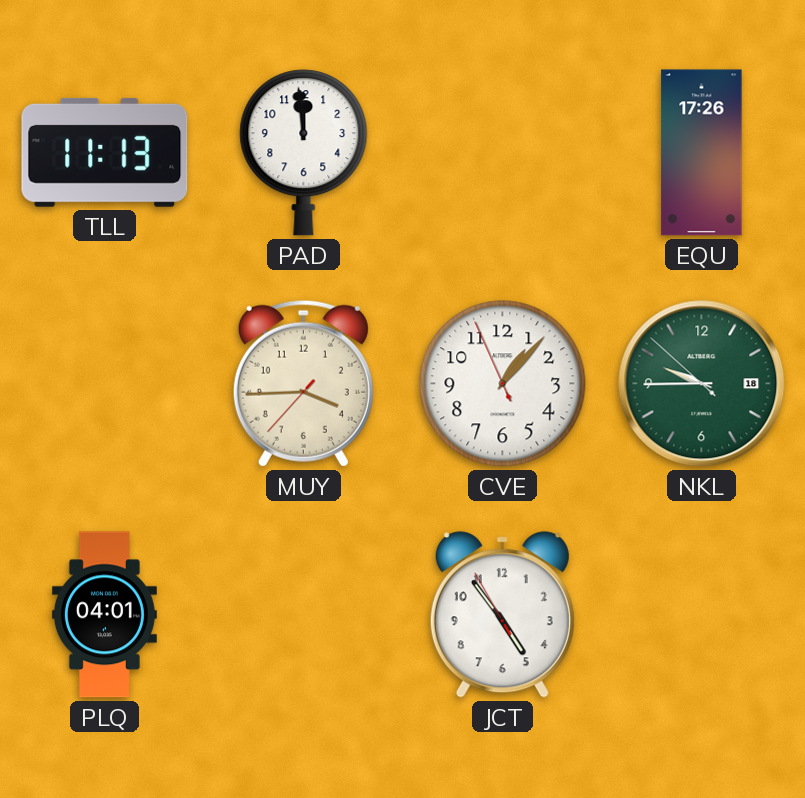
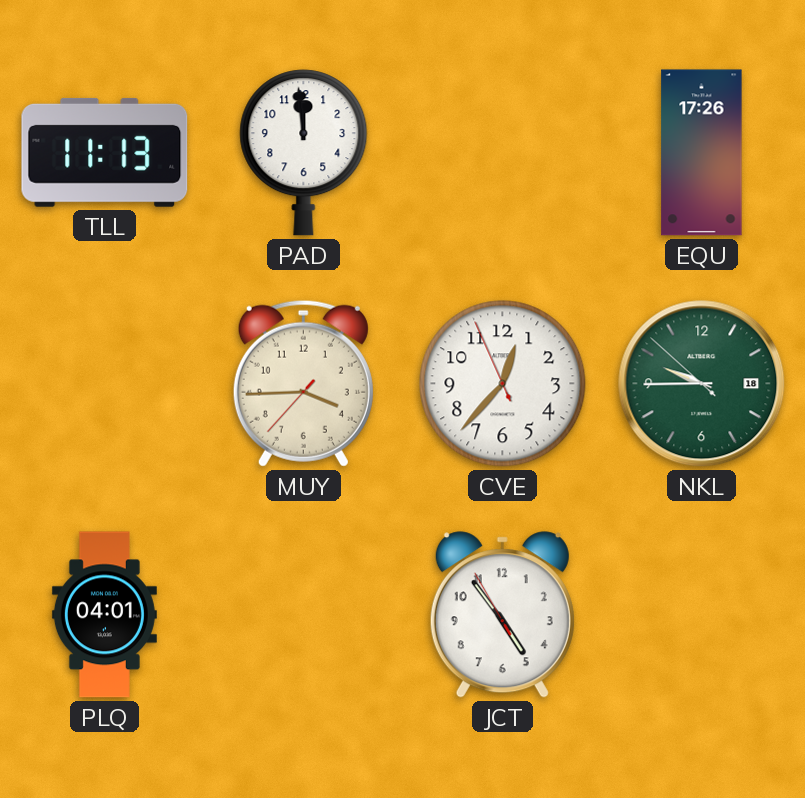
CVE: 1:06 -> 12:36
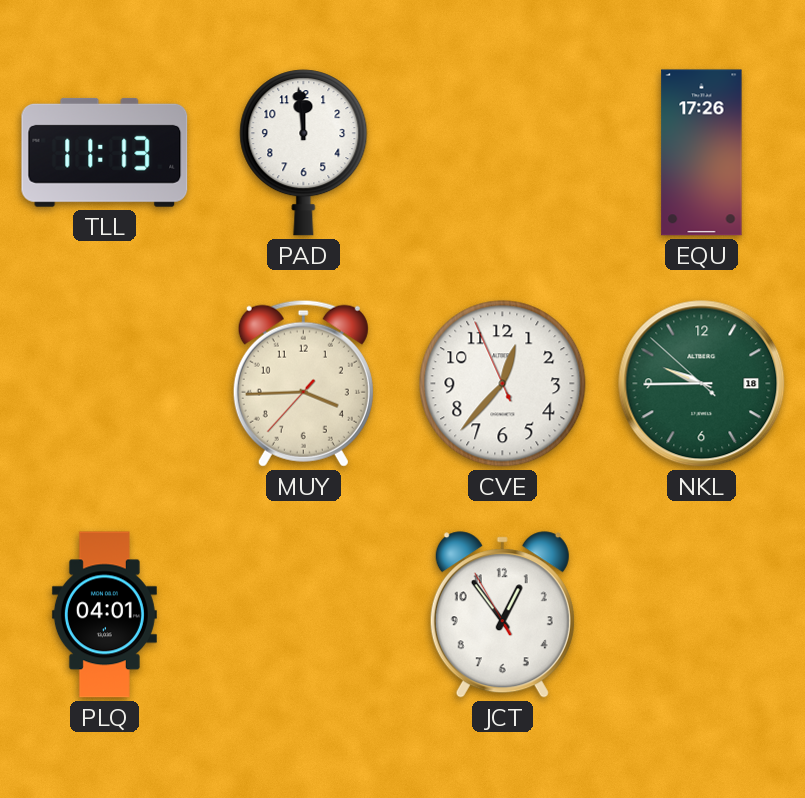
JCT: 4:53 -> 12:53
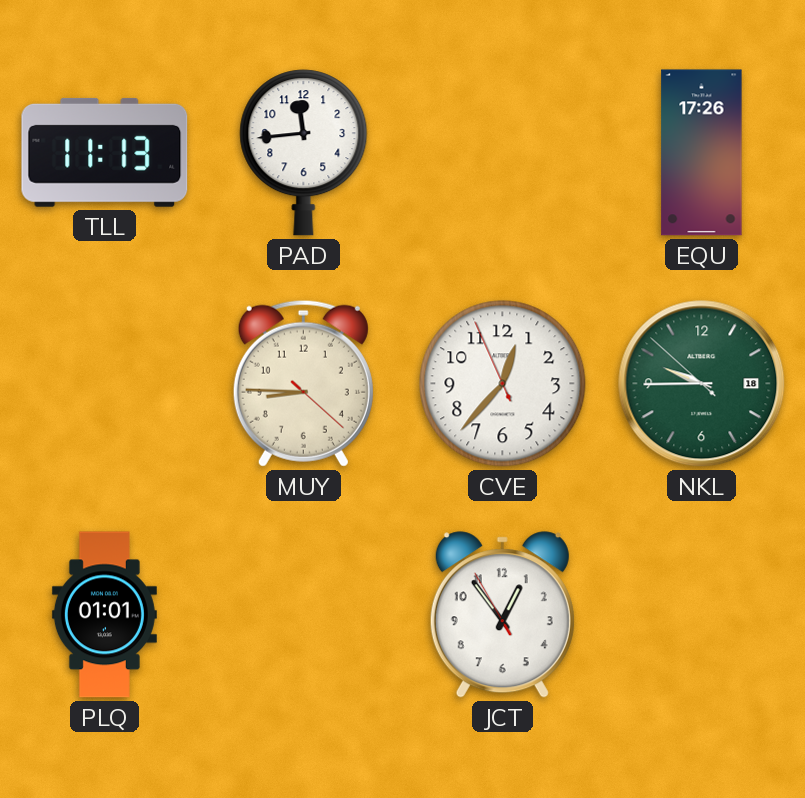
PAD: 11:59 -> 11:44
MUY: 3:44 -> 8:45
PLQ: 04:01 -> 01:01
